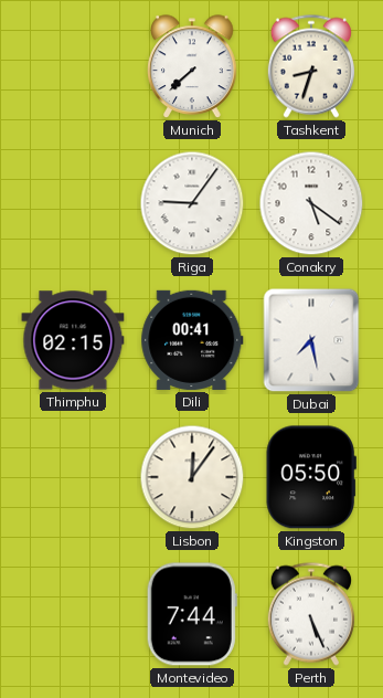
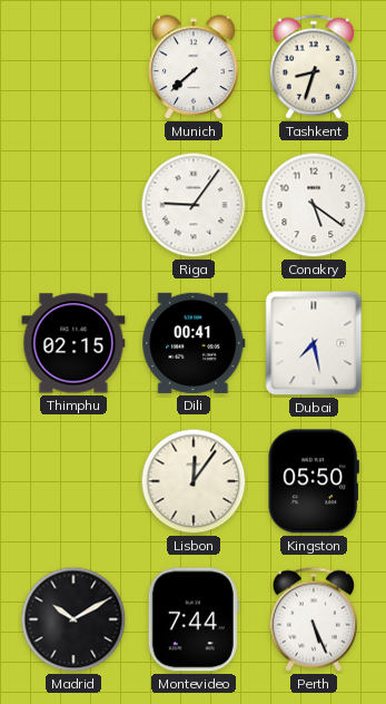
Madrid: none -> 10:10
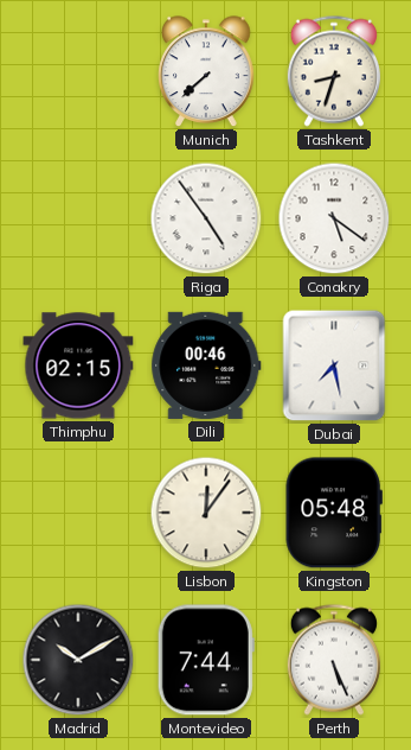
Riga: 9:06 -> 4:54
Dili: 00:41 -> 00:46
Kingston: 05:50 -> 05:48
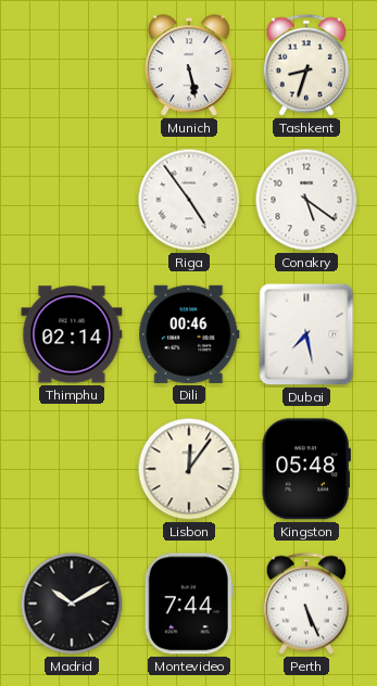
Munich: 7:38 -> 5:28
Thimphu: 02:15 -> 02:14
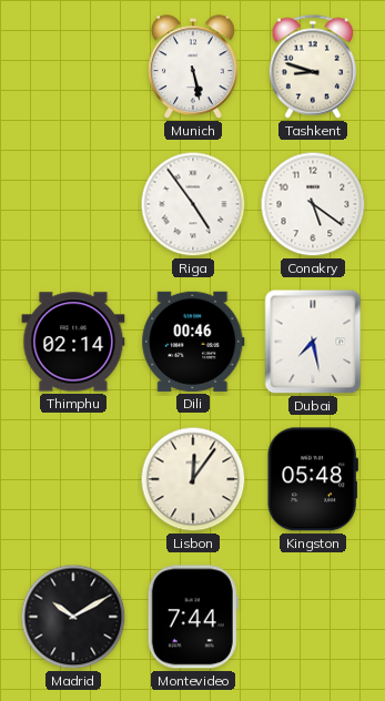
Tashkent: 8:33 -> 8:48
Perth: 5:26 -> none
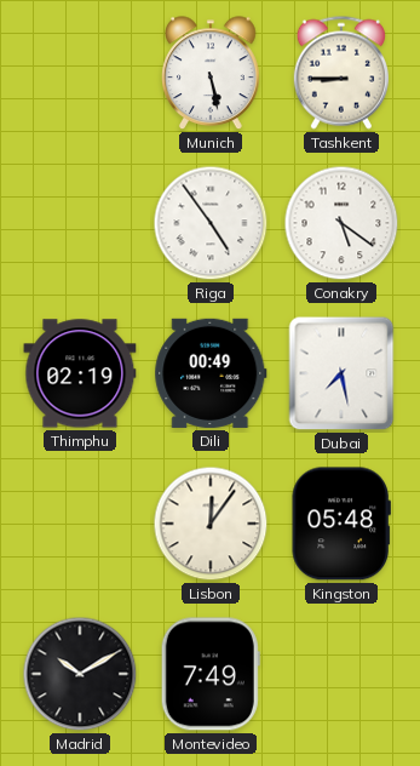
Tashkent: 8:48 -> 8:45
Thimphu: 02:14 -> 02:19
Dili: 00:46 -> 00:49
Montevideo: 7:44 -> 7:49
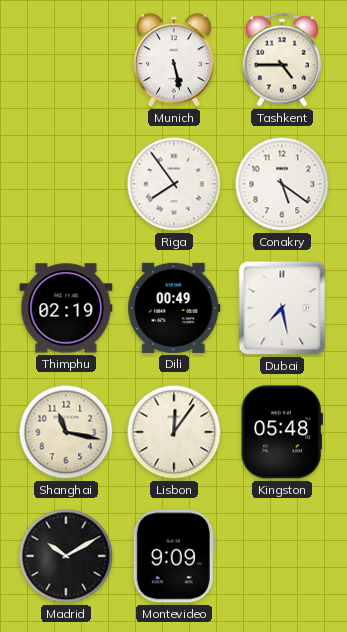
Tashkent: 8:45 -> 4:45
Riga: 4:54 -> 7:54
Shanghai: none -> 11:17
Montevideo: 7:49 -> 9:09
